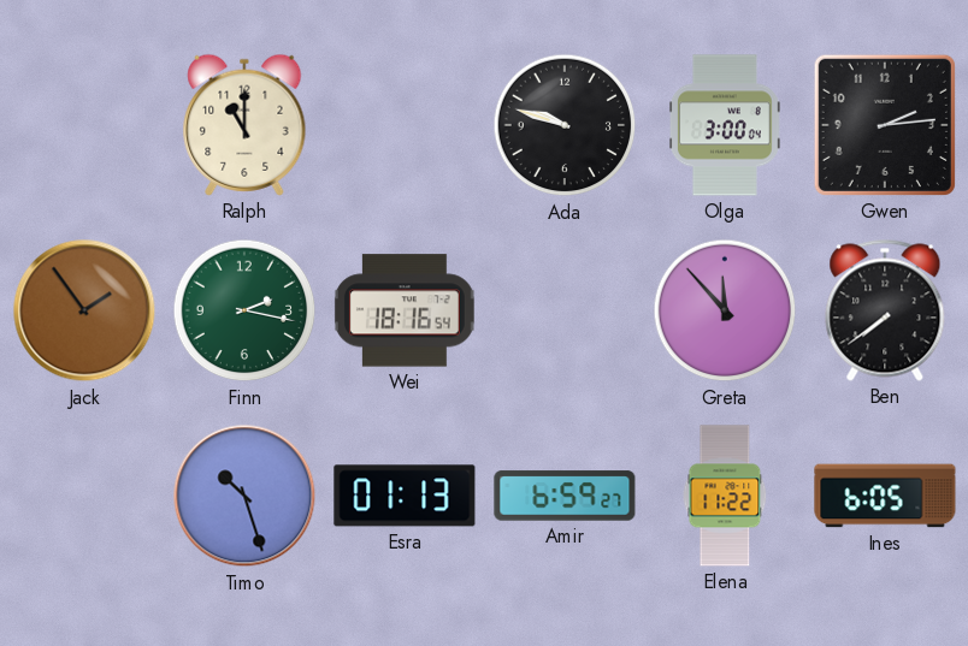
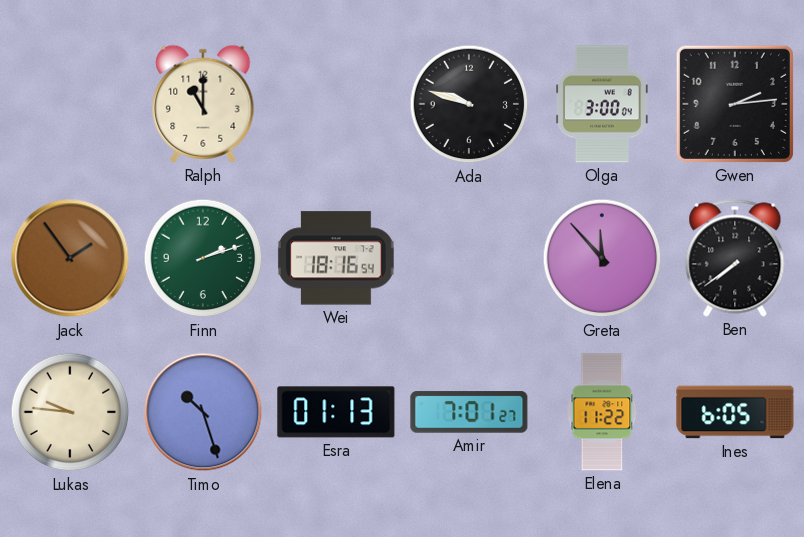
Finn: 2:17 -> 2:12
Lukas: none -> 9:46
Amir: 6:59 -> 7:01
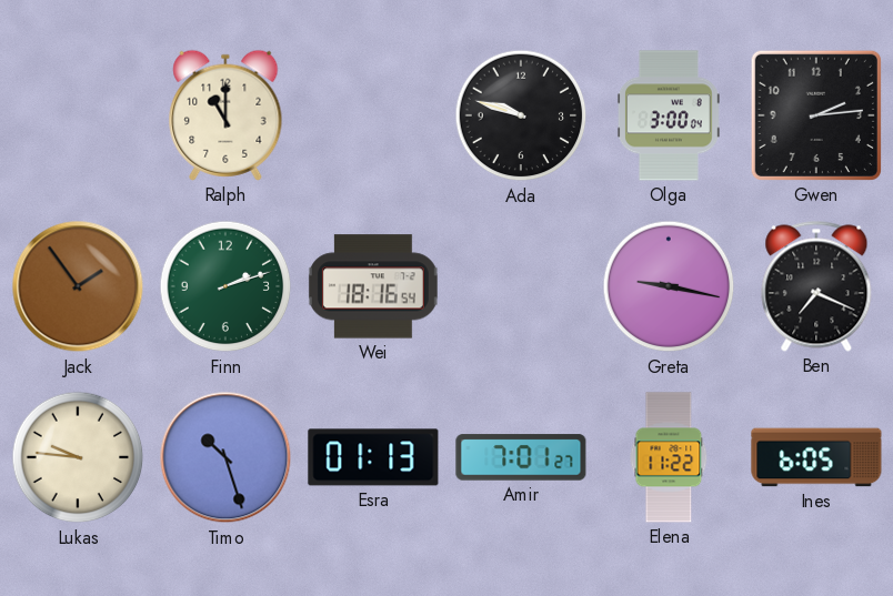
Greta: 11:53 -> 9:17
Ben: 7:39 -> 7:19
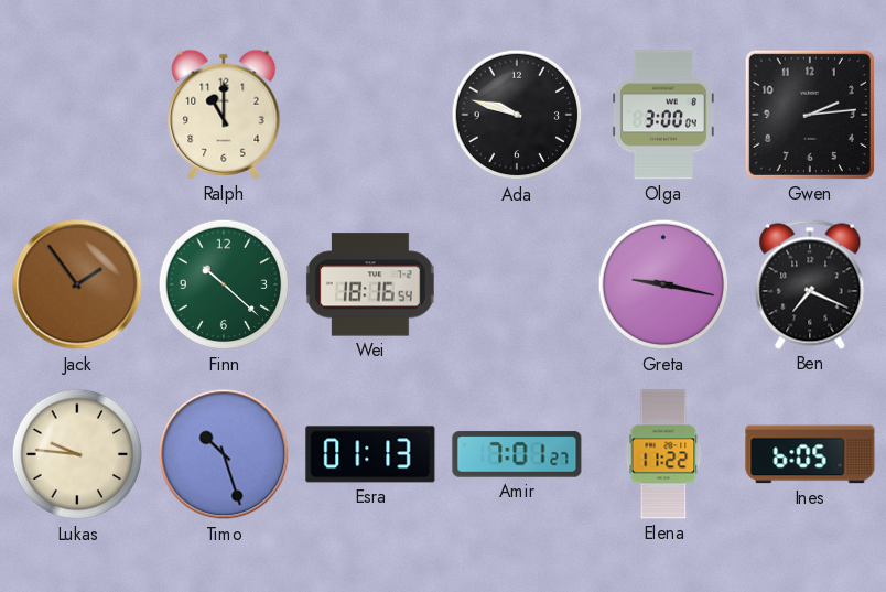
Finn: 2:12 -> 10:22
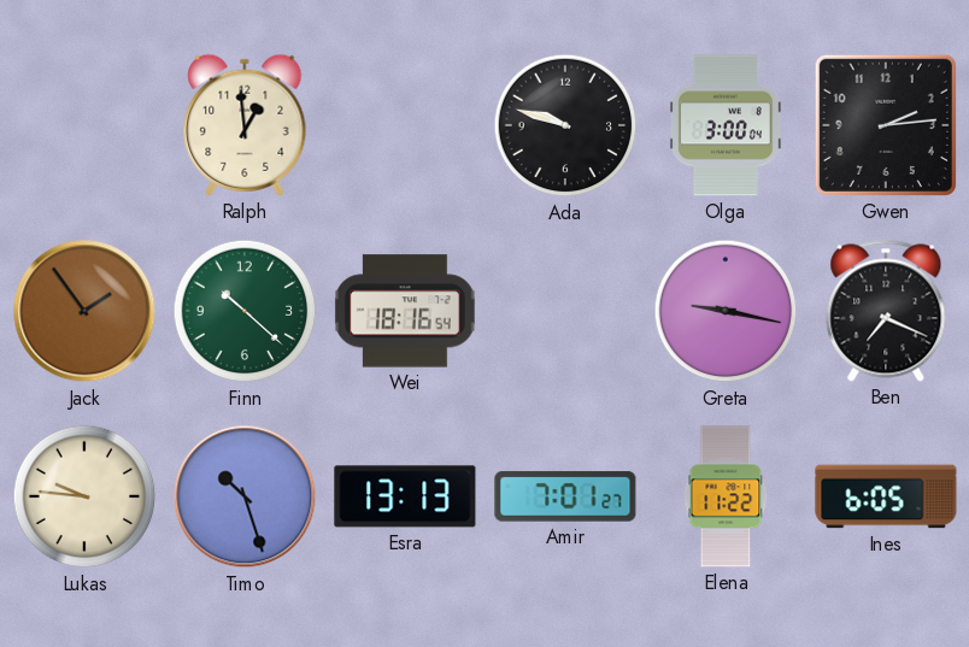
Ralph: 11:00 -> 12:59
Esra: 01:13 -> 13:13
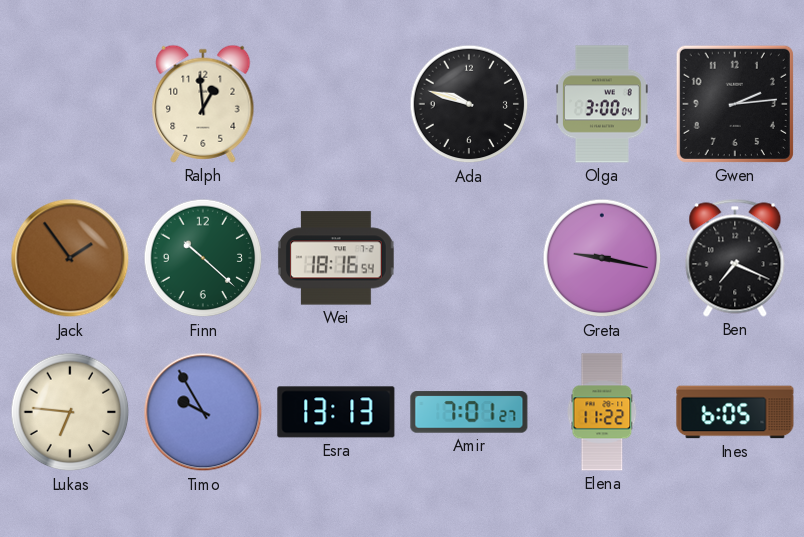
Lukas: 9:46 -> 6:46
Timo: 10:27 -> 9:55
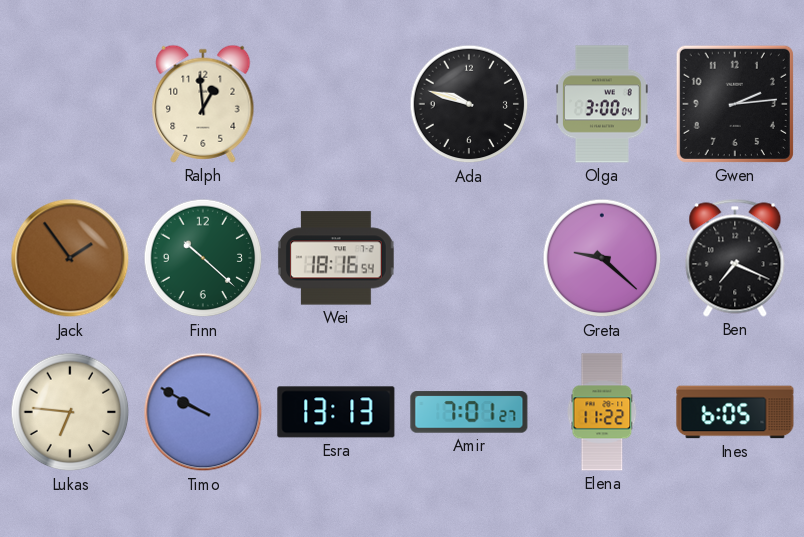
Greta: 9:17 -> 9:22
Timo: 9:55 -> 9:50
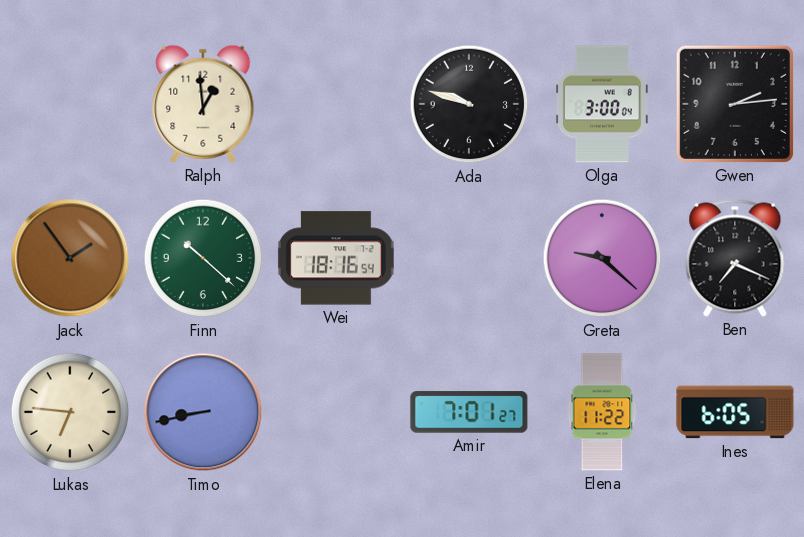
Timo: 9:50 -> 8:43
Esra: 13:13 -> none
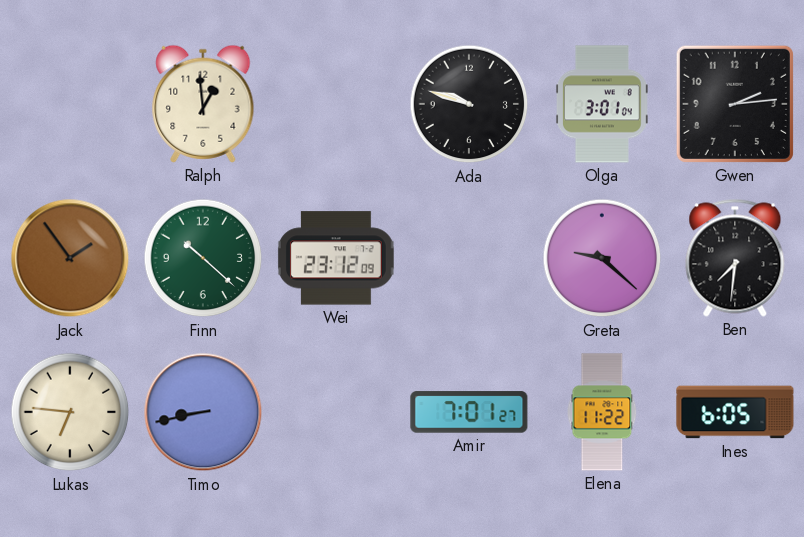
Olga: 3:00 -> 3:01
Wei: 18:16 -> 23:12
Ben: 7:19 -> 7:31
